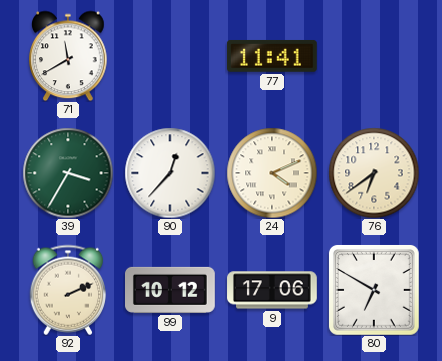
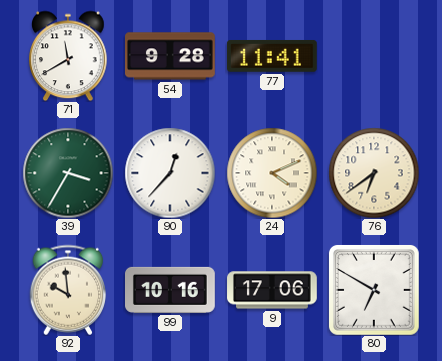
54: none -> 9:28
92: 2:11 -> 9:59
99: 10:12 -> 10:16
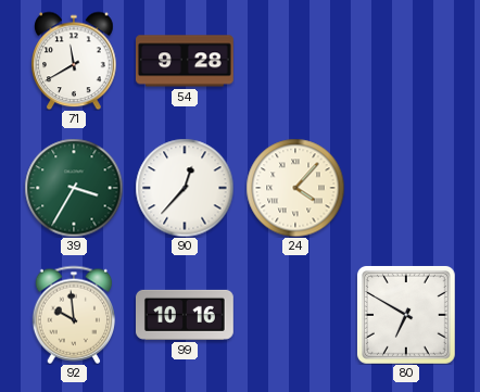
77: 11:41 -> none
24: 4:11 -> 4:07
76: 6:39 -> none
9: 17:06 -> none
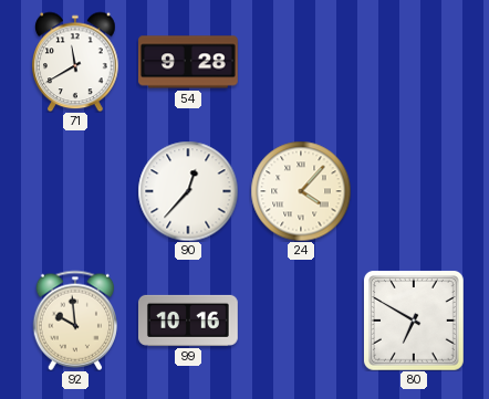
39: 3:35 -> none
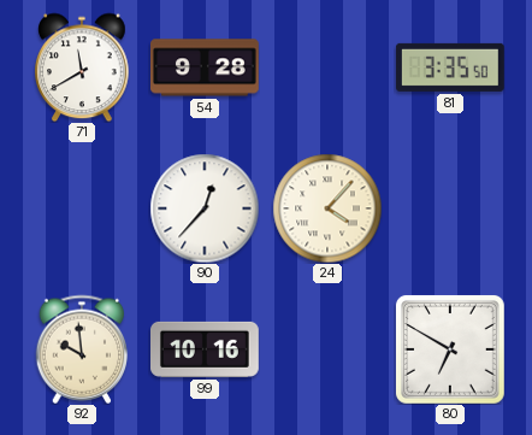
81: none -> 3:35
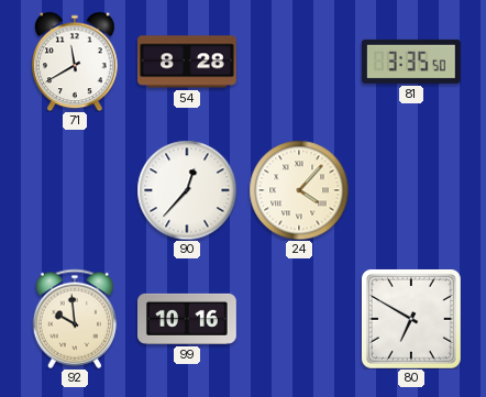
54: 9:28 -> 8:28
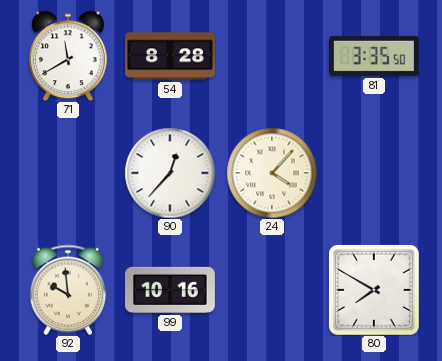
80: 6:50 -> 7:50
